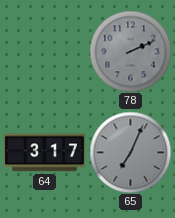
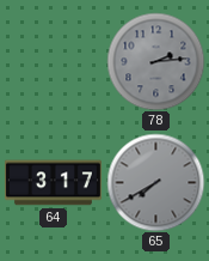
78: 2:11 -> 2:14
65: 7:04 -> 7:40
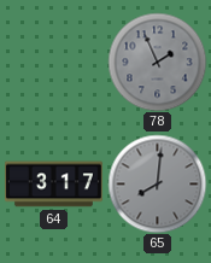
78: 2:14 -> 1:56
65: 7:40 -> 8:01
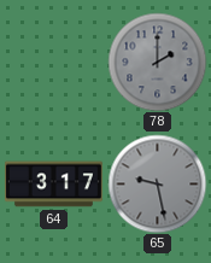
78: 1:56 -> 2:00
65: 8:01 -> 9:28
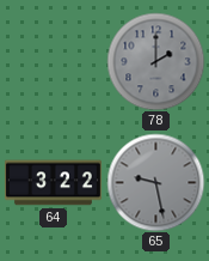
64: 3:17 -> 3:22
